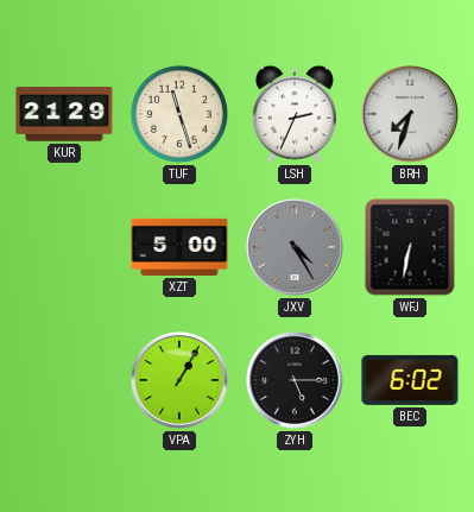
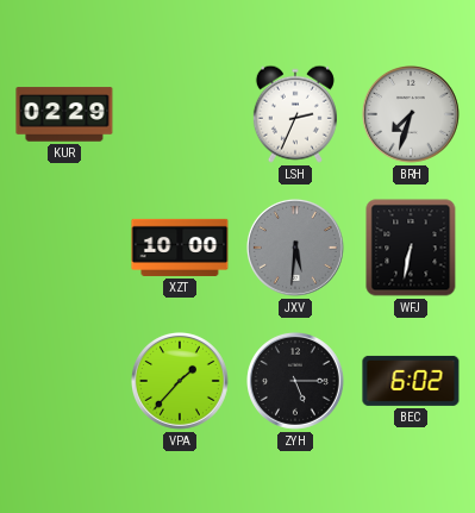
KUR: 21:29 -> 02:29
TUF: 11:27 -> none
XZT: 5:00 -> 10:00
JXV: 4:25 -> 5:31
VPA: 1:05 -> 1:37
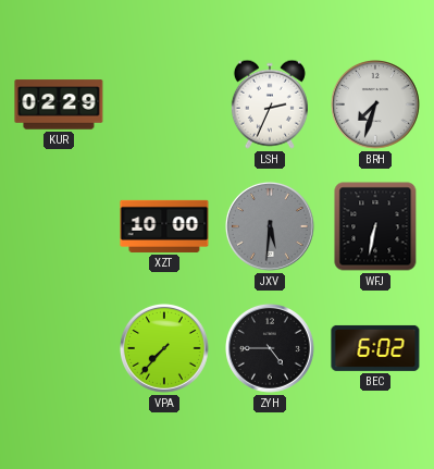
VPA: 1:37 -> 7:37
ZYH: 5:15 -> 4:45
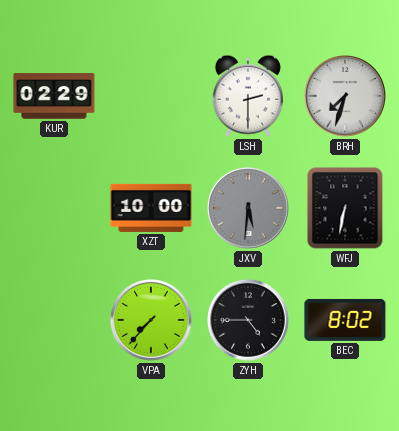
LSH: 2:34 -> 2:30
BEC: 6:02 -> 8:02
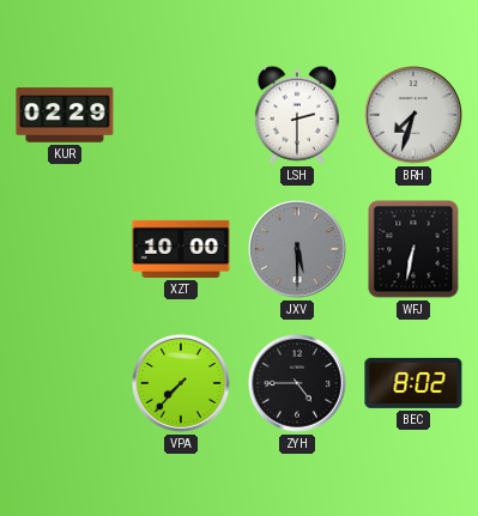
JXV: 5:31 -> 5:30
